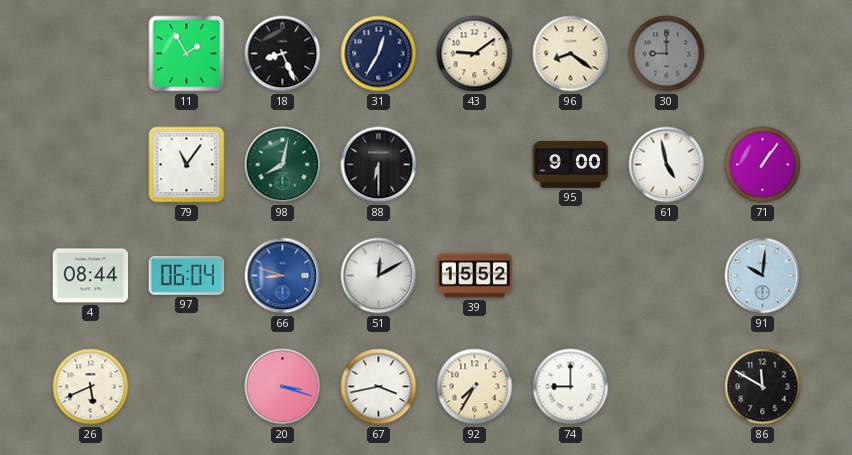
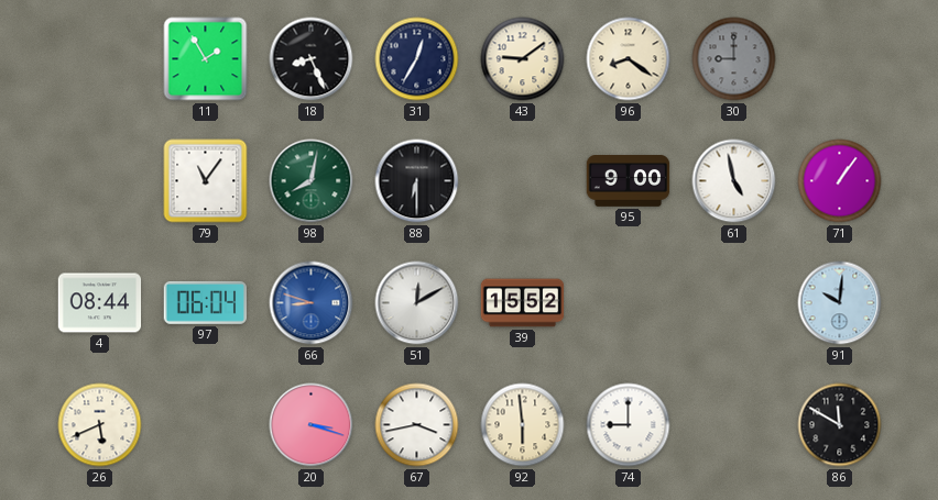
92: 7:35 -> 5:59
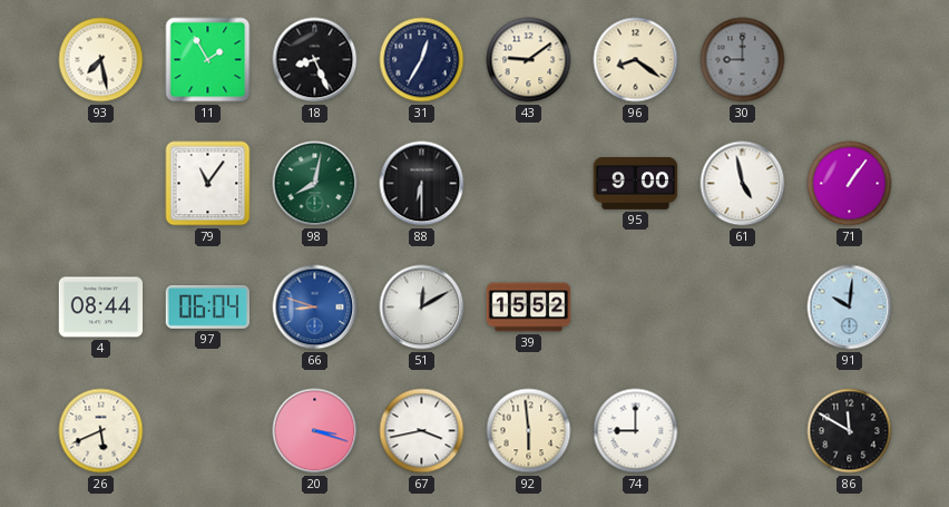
93: none -> 7:28
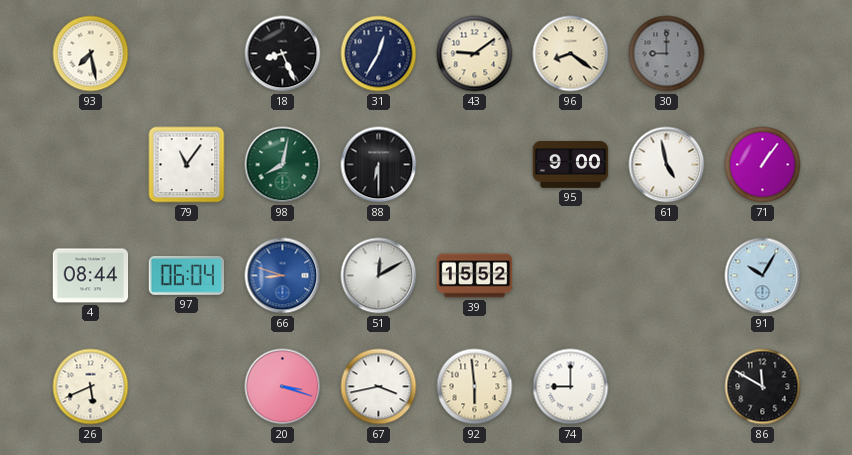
11: 1:55 -> none
91: 10:01 -> 10:05
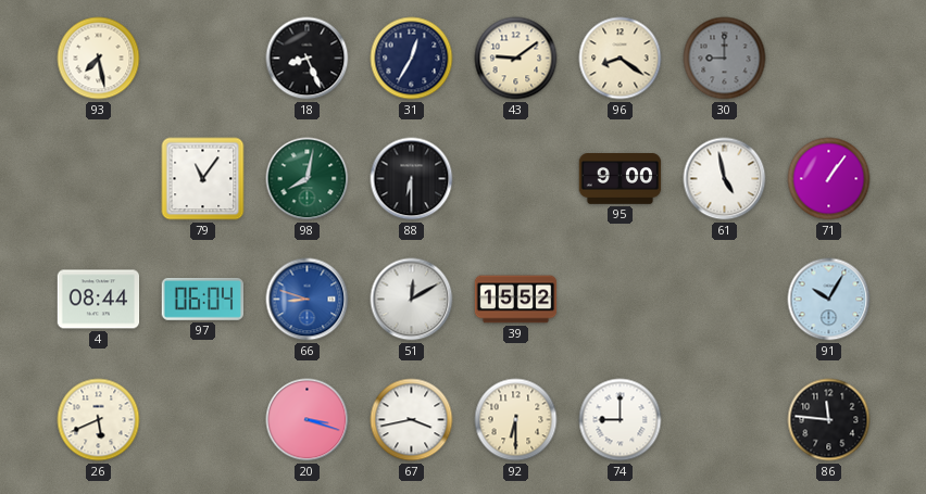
92: 5:59 -> 6:30
86: 11:50 -> 11:46
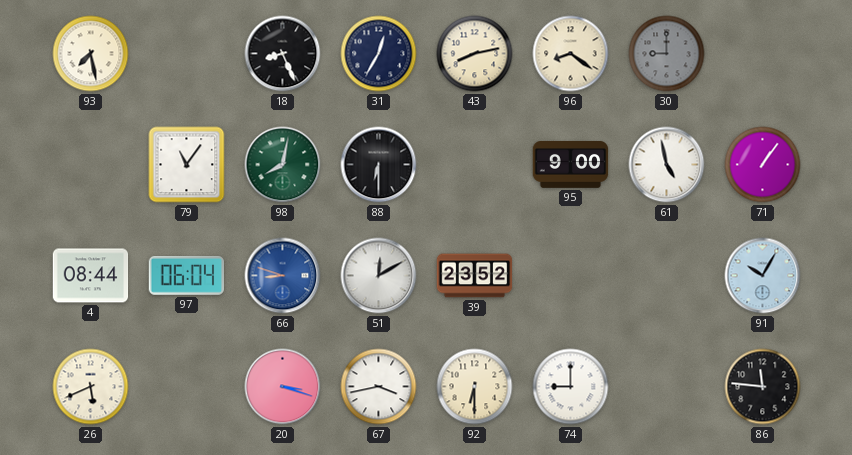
43: 9:09 -> 8:13
39: 15:52 -> 23:52
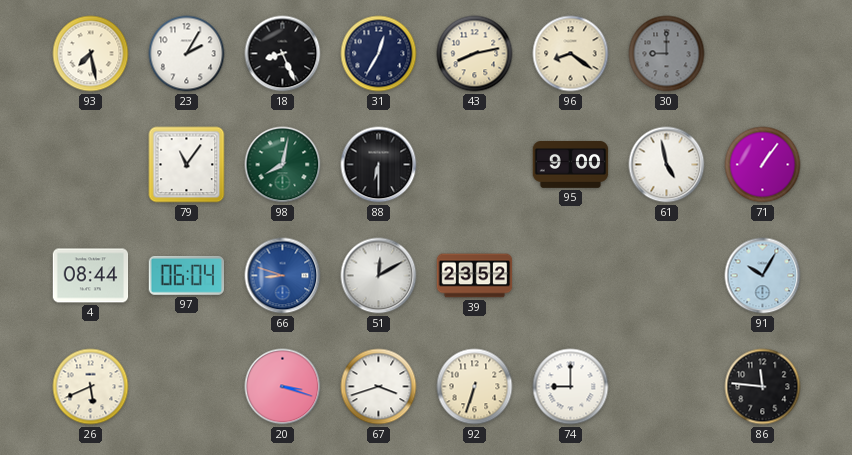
23: none -> 2:05
67: 3:43 -> 3:42
92: 6:30 -> 6:33
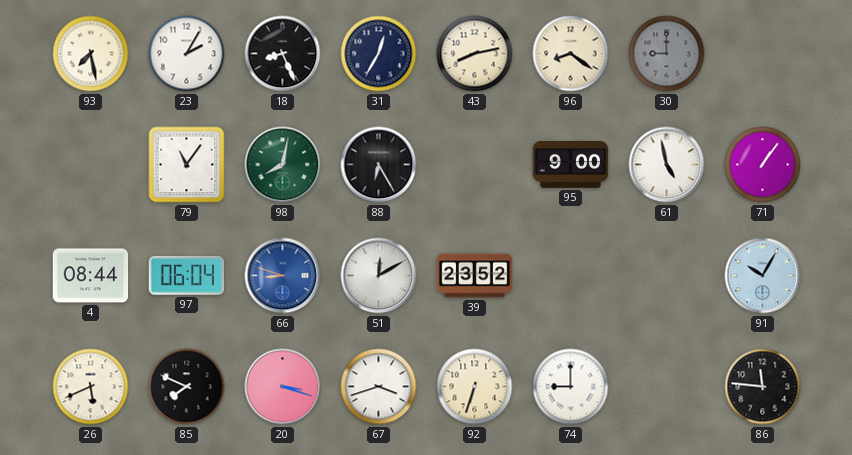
88: 6:30 -> 6:25
85: none -> 7:49
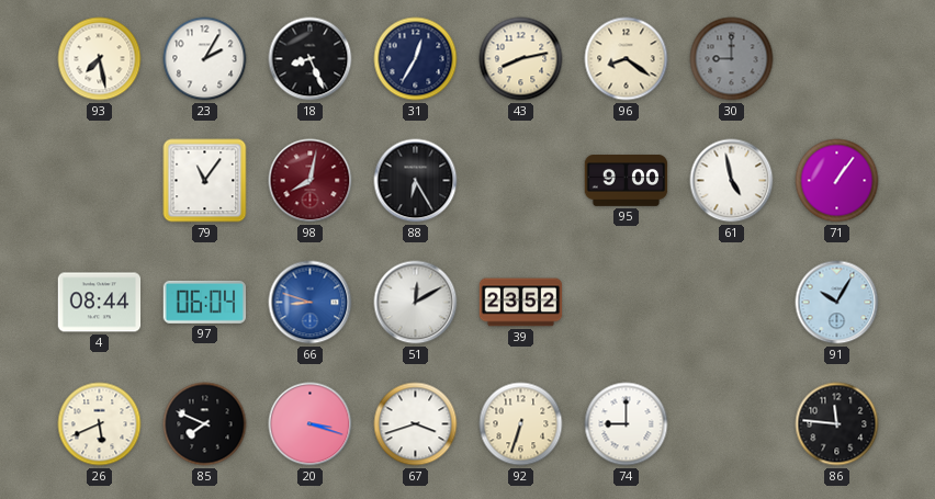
98 dial: green -> burgundy
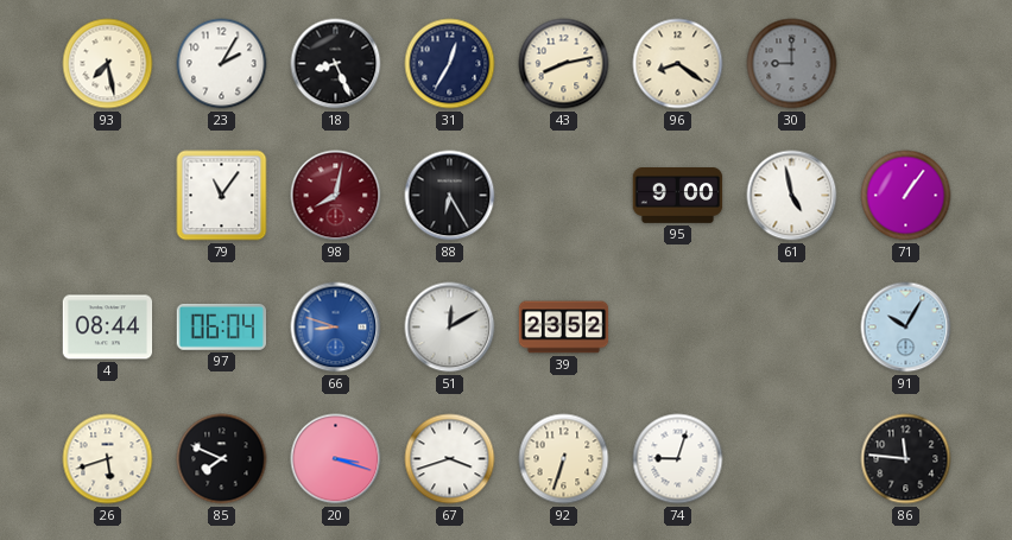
26: 5:41 -> 5:42
74: 9:00 -> 9:03
